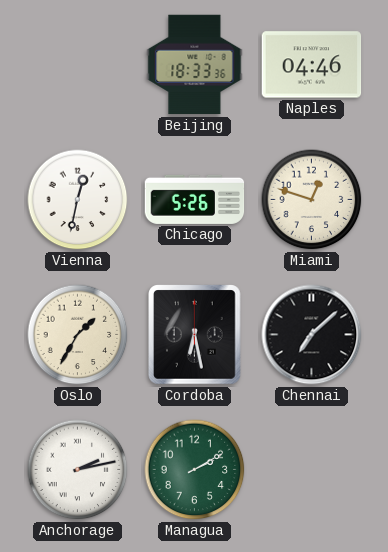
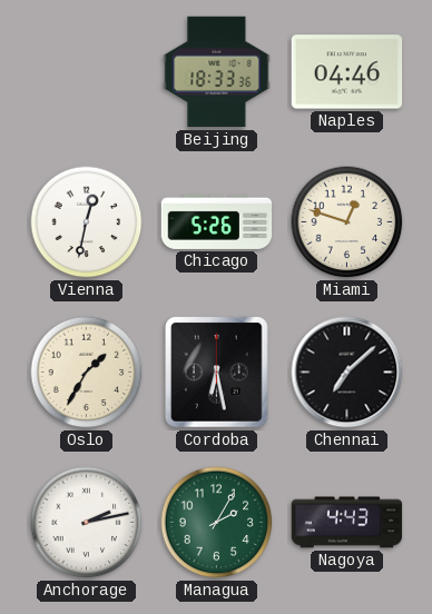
Managua: 2:10 -> 2:05
Nagoya: none -> 4:43
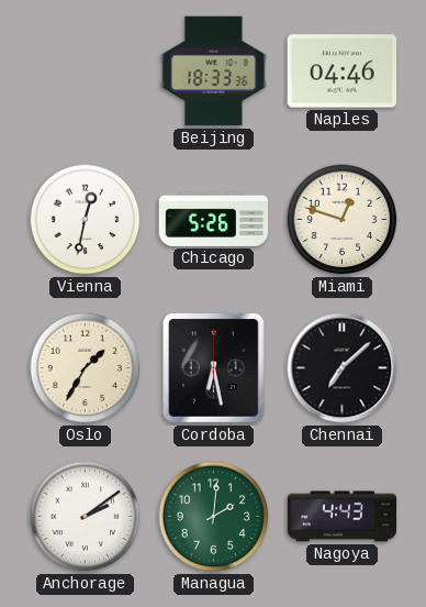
Anchorage: 2:13 -> 2:09
Managua: 2:05 -> 2:01
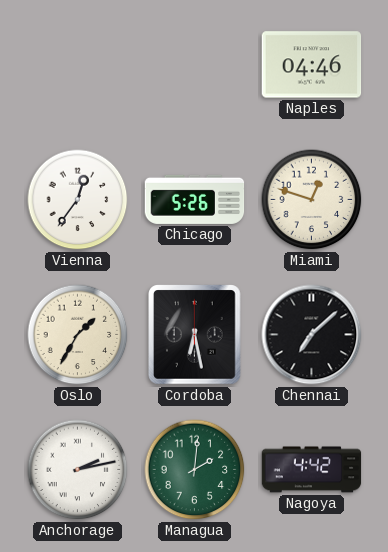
Beijing: 18:33 -> none
Vienna: 12:32 -> 12:36
Anchorage: 2:09 -> 2:13
Nagoya: 4:43 -> 4:42
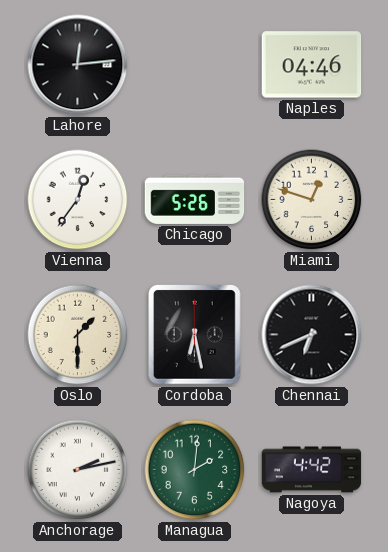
Lahore: none -> 12:14
Oslo: 1:35 -> 1:30
Chennai: 7:08 -> 6:41
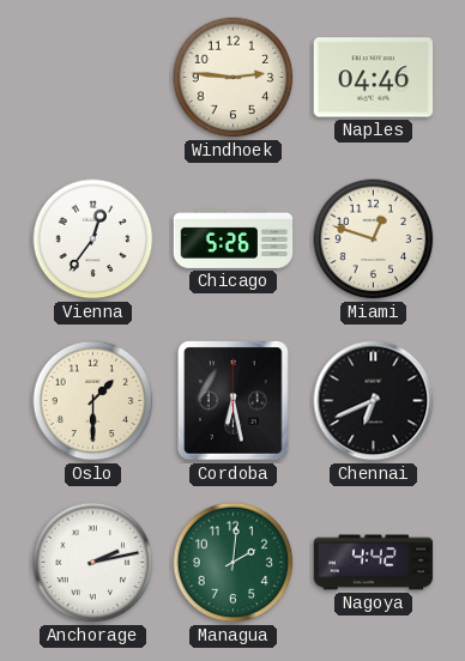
Lahore: 12:14 -> none
Windhoek: none -> 2:46
